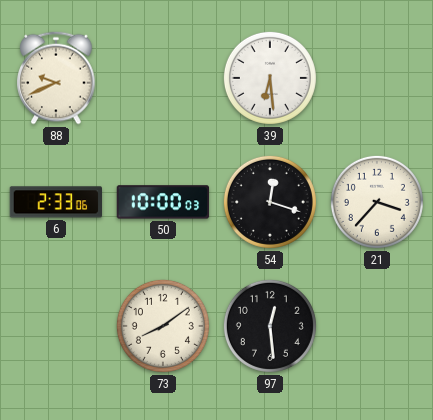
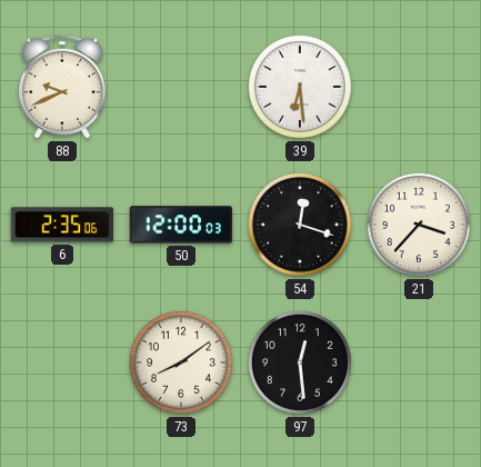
6: 2:33 -> 2:35
50: 10:00 -> 12:00
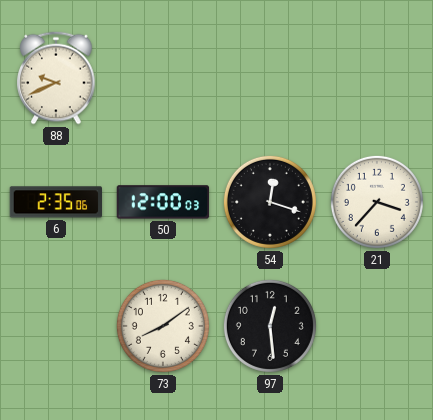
39: 6:29 -> none
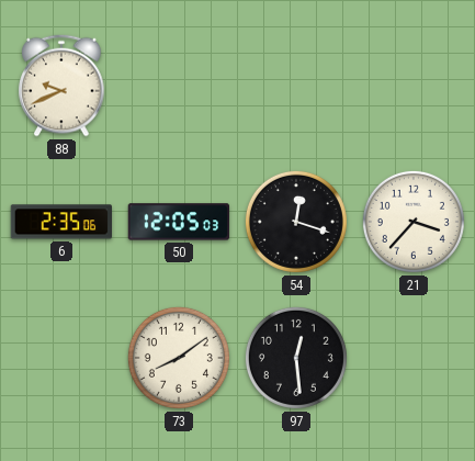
50: 12:00 -> 12:05
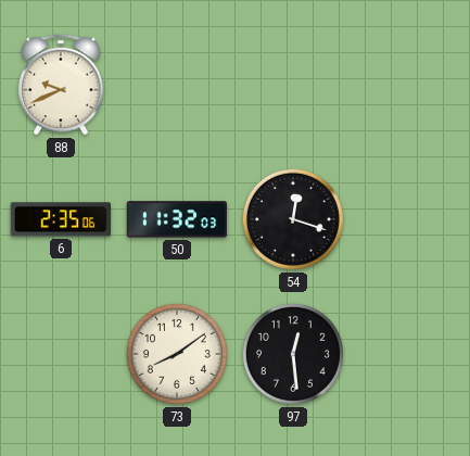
50: 12:05 -> 11:32
21: 3:37 -> none
